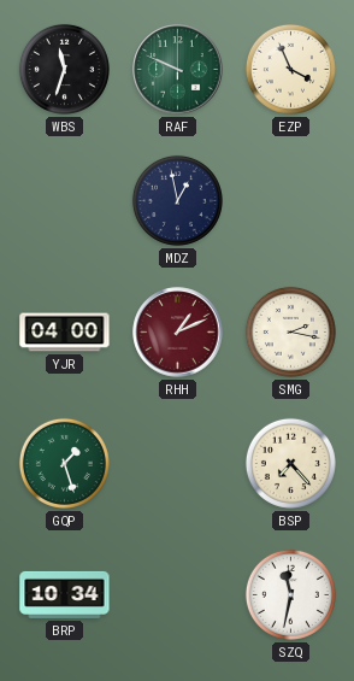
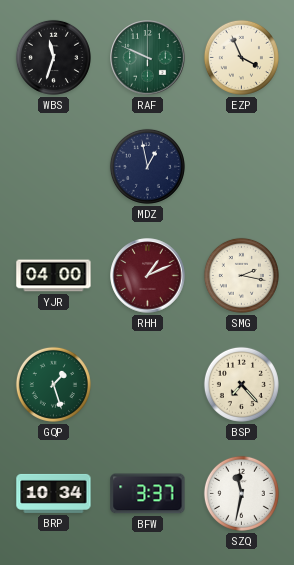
BFW: none -> 3:37
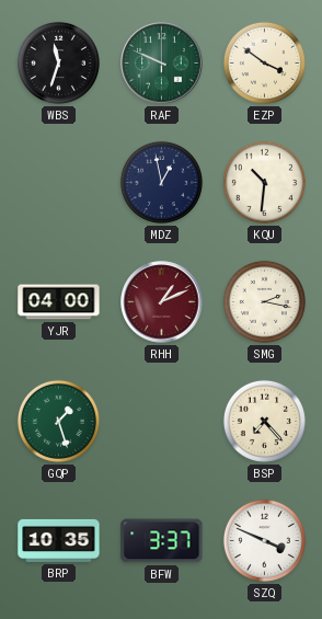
EZP: 3:56 -> 3:51
KQU: none -> 10:31
BRP: 10:34 -> 10:35
SZQ: 11:32 -> 3:49
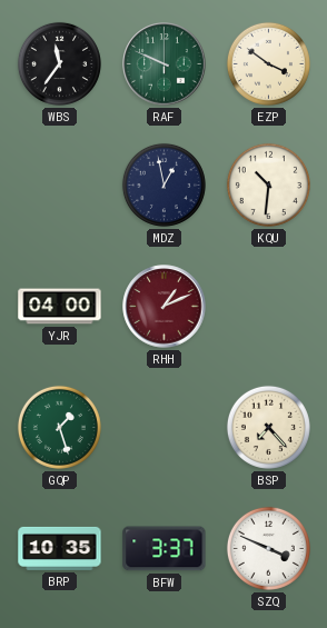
WBS: 11:33 -> 11:36
SMG: 2:17 -> none
